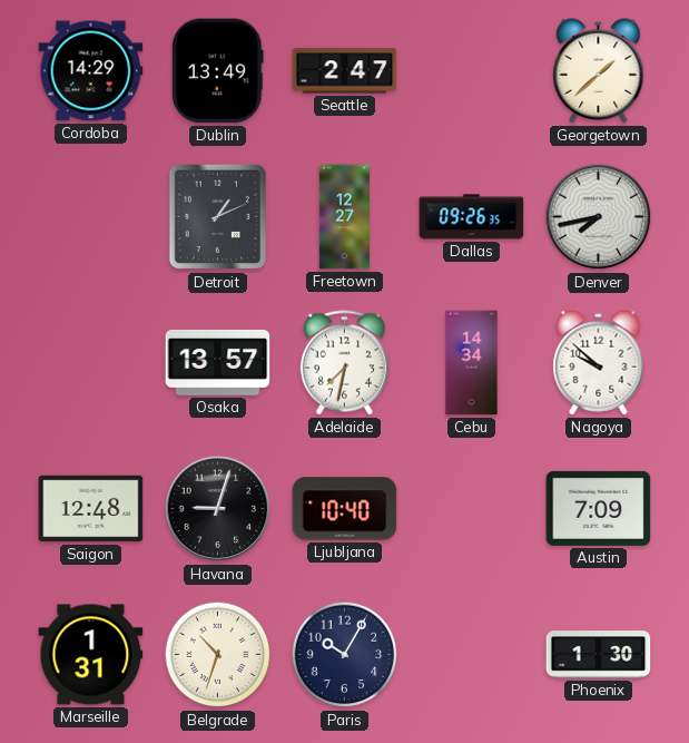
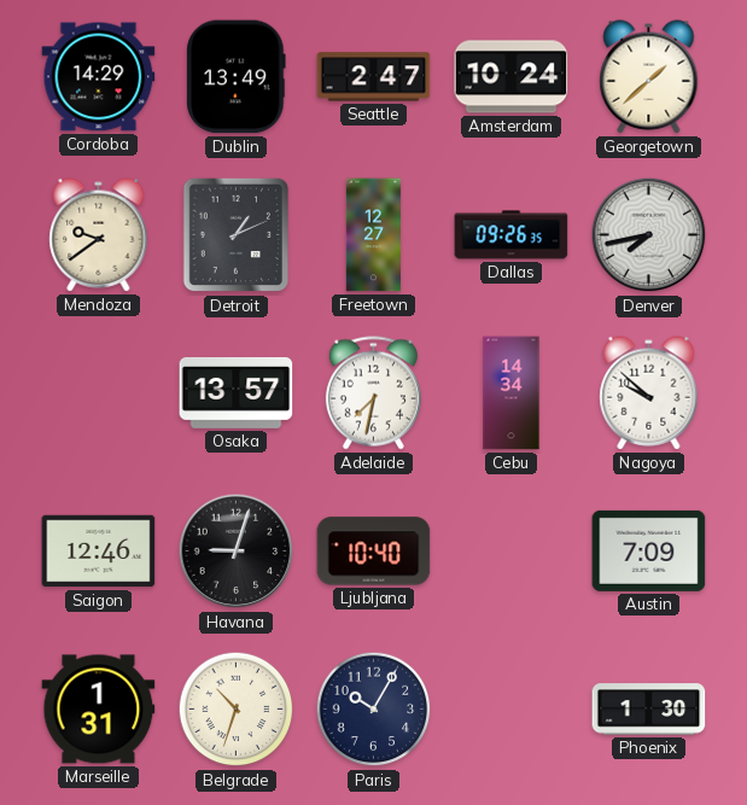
Amsterdam: none -> 10:24
Mendoza: none -> 9:39
Saigon: 12:48 -> 12:46
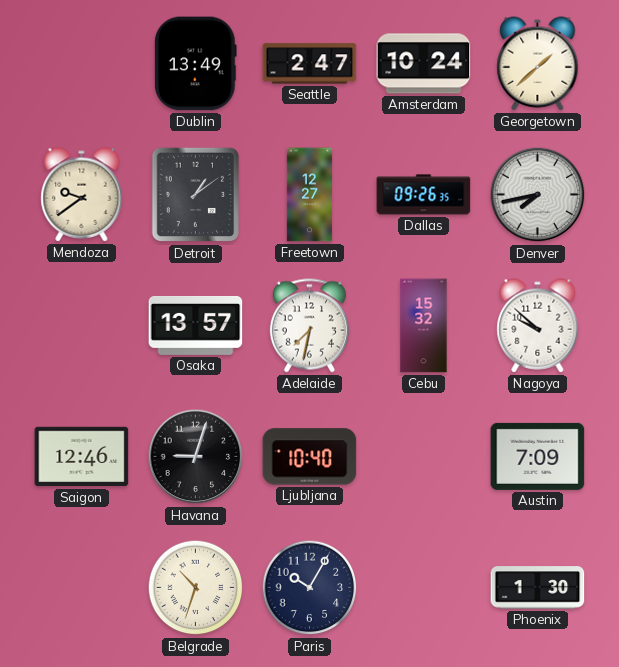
Cordoba: 14:29 -> none
Detroit: 1:11 -> 1:09
Cebu: 14:34 -> 15:32
Marseille: 1:31 -> none
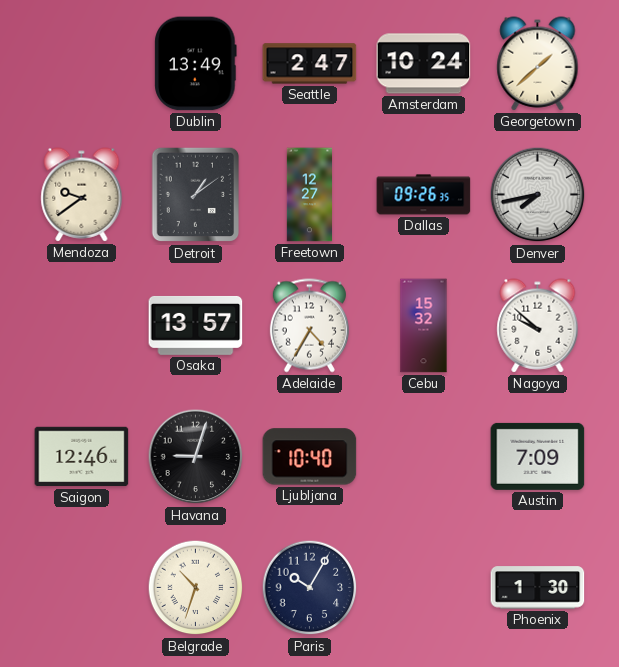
Adelaide: 7:32 -> 4:35
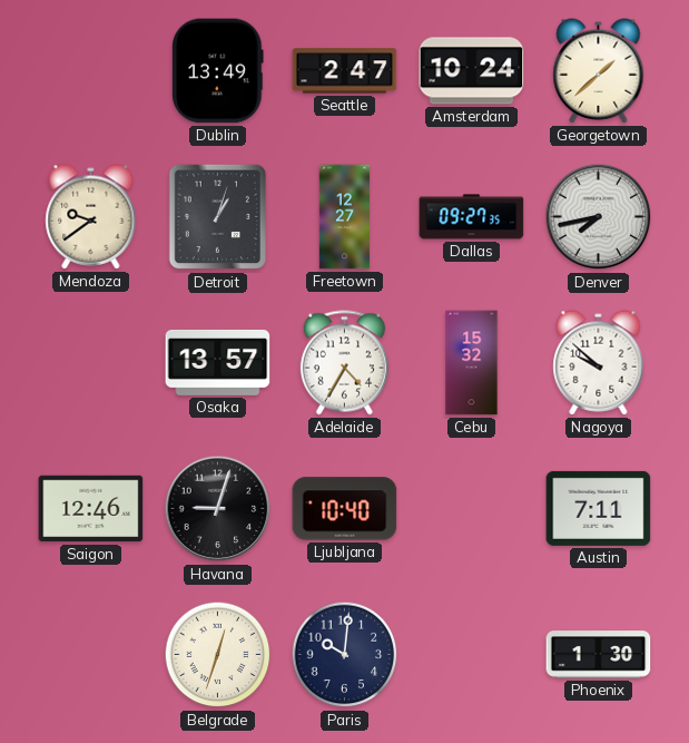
Detroit: 1:09 -> 1:03
Dallas: 09:26 -> 09:27
Austin: 7:09 -> 7:11
Belgrade: 10:33 -> 12:33
Paris: 10:05 -> 10:01
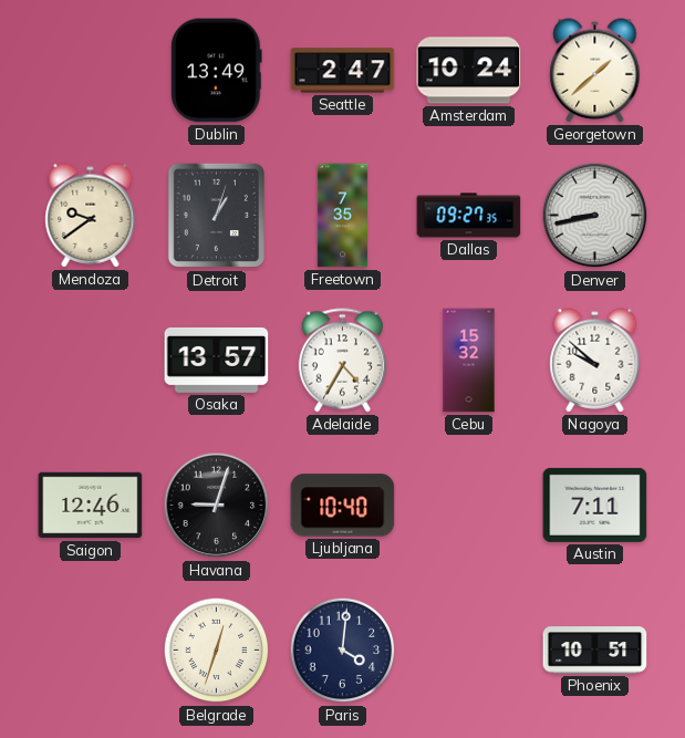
Freetown: 12:27 -> 7:35
Denver: 7:43 -> 8:43
Paris: 10:01 -> 4:01
Phoenix: 1:30 -> 10:51
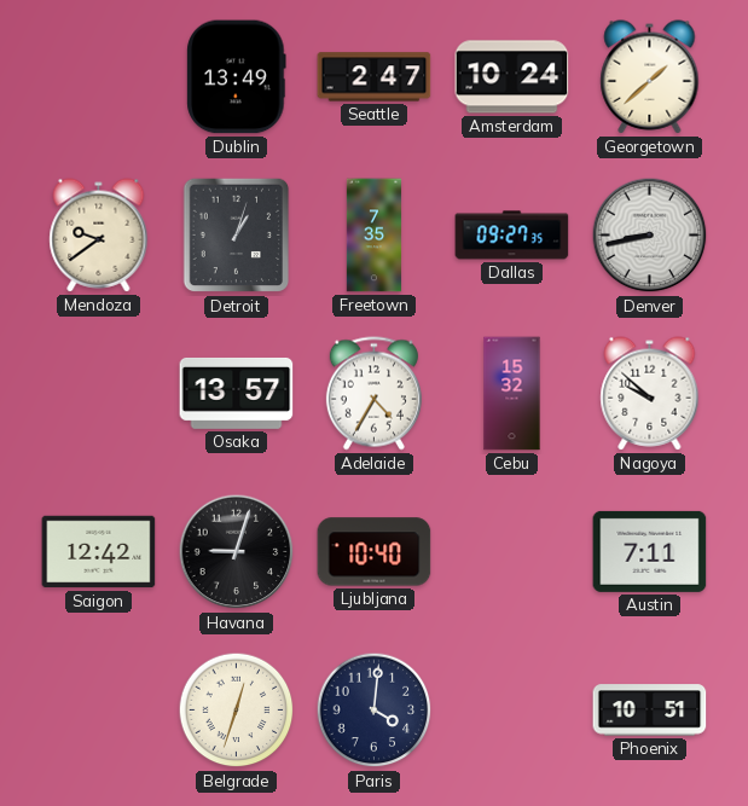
Saigon: 12:46 -> 12:42
